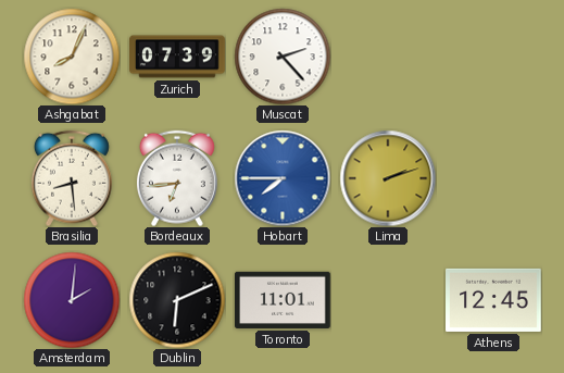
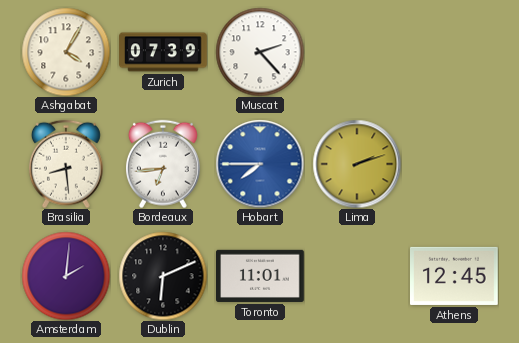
Ashgabat: 8:04 -> 4:05
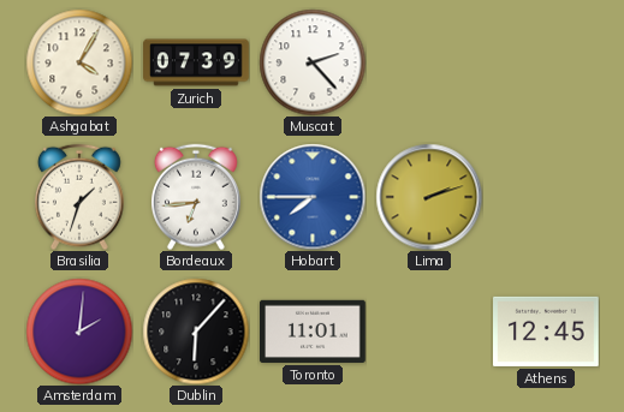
Brasilia: 8:29 -> 1:33
Dublin: 6:11 -> 6:07
